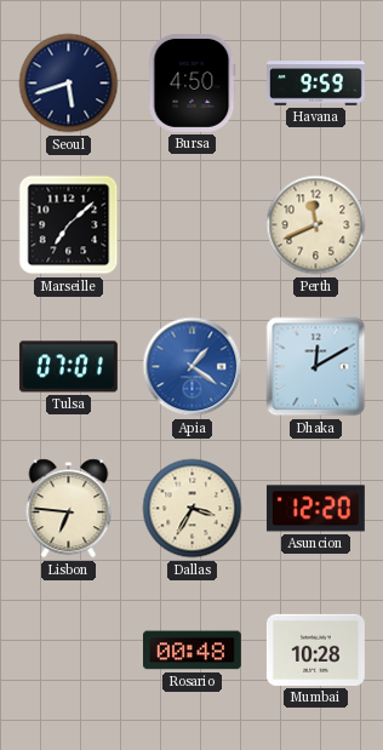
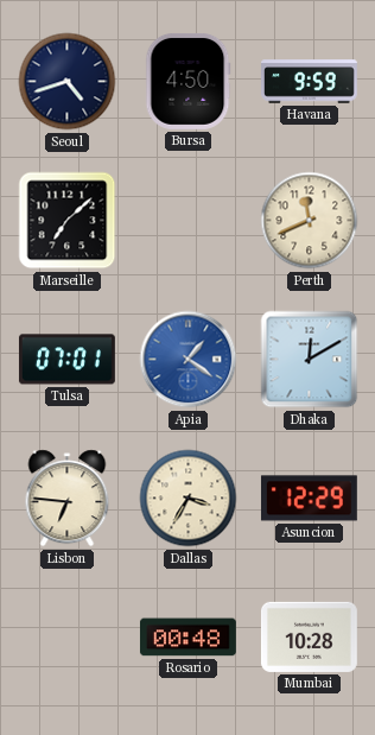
Seoul: 5:42 -> 4:42
Asuncion: 12:20 -> 12:29
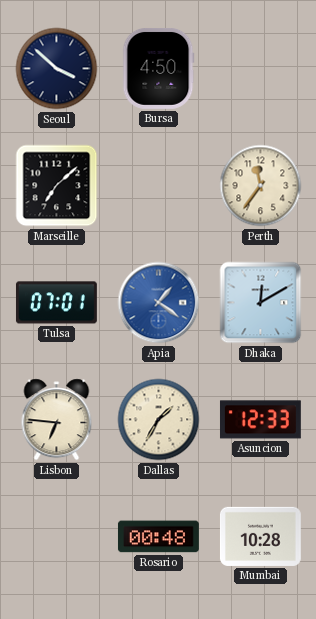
Seoul: 4:42 -> 3:52
Havana: 9:59 -> none
Perth: 11:41 -> 11:36
Dallas: 3:35 -> 1:35
Asuncion: 12:29 -> 12:33
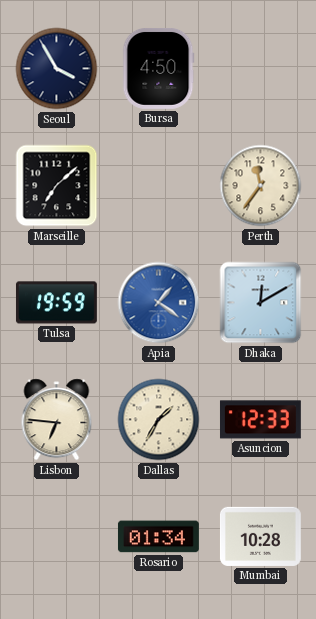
Seoul: 3:52 -> 3:55
Tulsa: 07:01 -> 19:59
Rosario: 00:48 -> 01:34
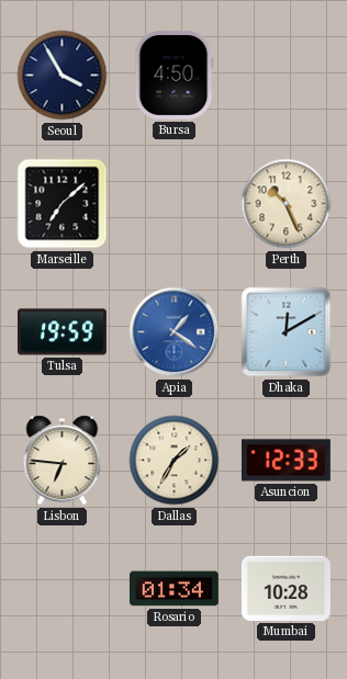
Perth: 11:36 -> 10:26
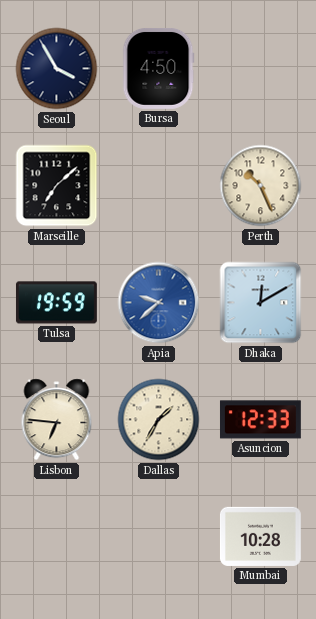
Apia: 1:21 -> 9:38
Rosario: 01:34 -> none
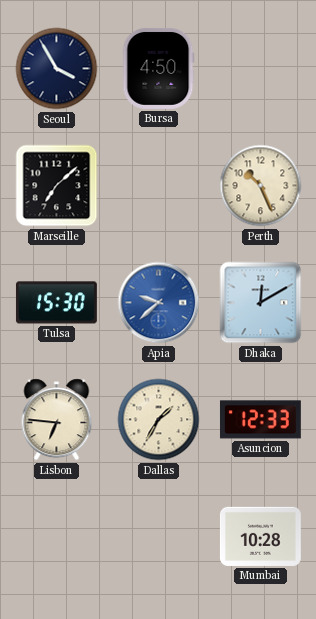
Tulsa: 19:59 -> 15:30
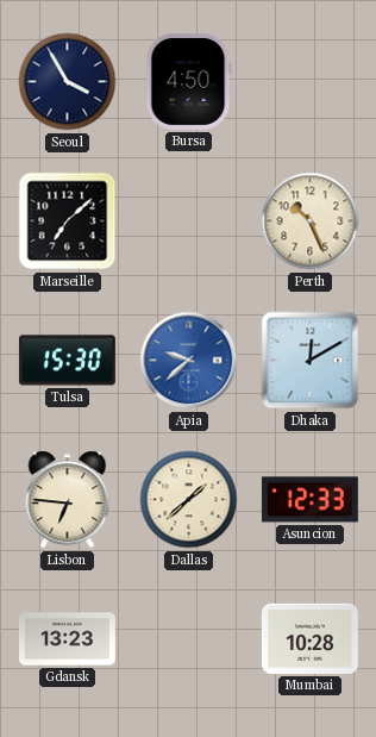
Dallas: 1:35 -> 1:38
Gdansk: none -> 13:23
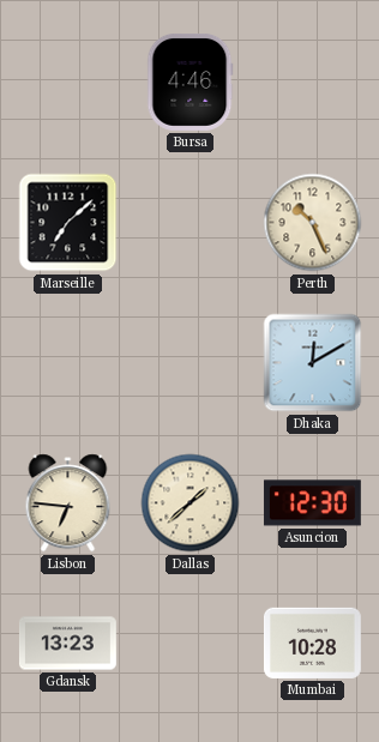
Seoul: 3:55 -> none
Bursa: 4:50 -> 4:46
Tulsa: 15:30 -> none
Apia: 9:38 -> none
Asuncion: 12:33 -> 12:30
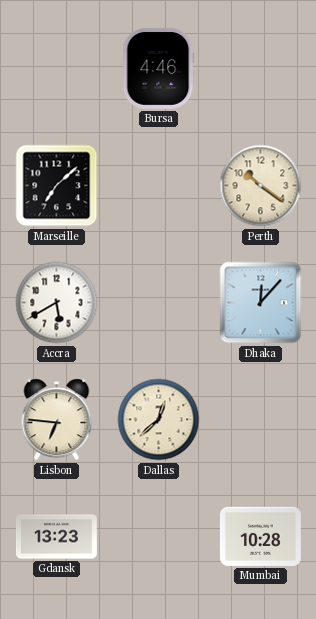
Perth: 10:26 -> 10:21
Accra: none -> 5:40
Dhaka: 12:10 -> 12:07
Dallas: 1:38 -> 12:38
Asuncion: 12:30 -> none
